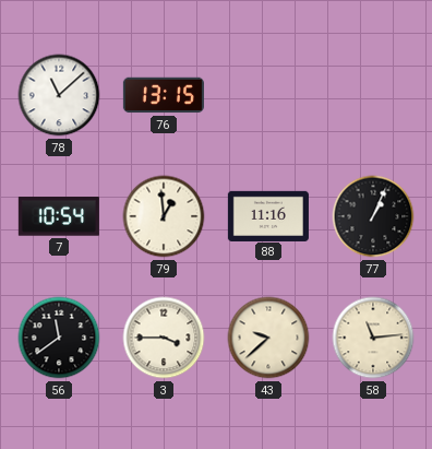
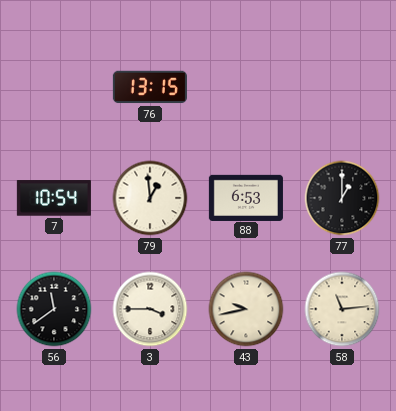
78: 11:08 -> none
88: 11:16 -> 6:53
77: 1:04 -> 1:00
43: 9:38 -> 9:43
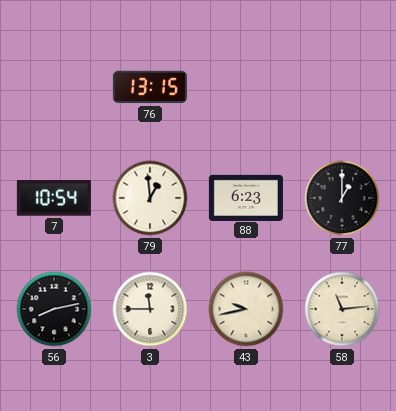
88: 6:53 -> 6:23
56: 11:39 -> 8:13
3: 3:45 -> 11:45
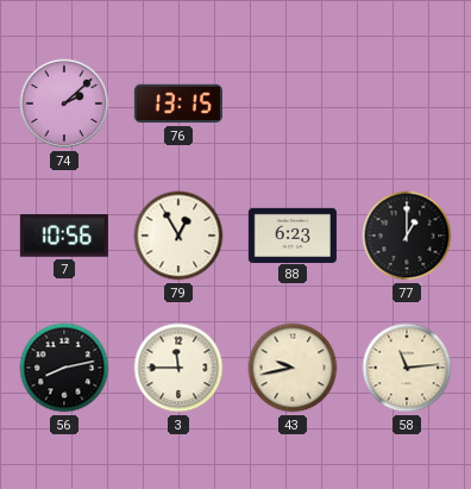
74: none -> 2:08
7: 10:54 -> 10:56
79: 12:59 -> 12:55
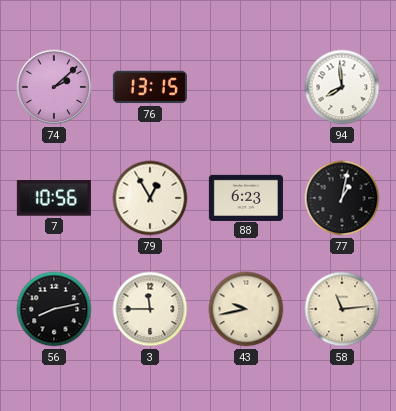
94: none -> 7:59
77: 1:00 -> 1:02
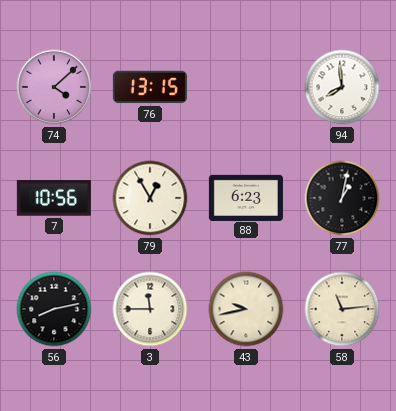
74: 2:08 -> 4:08
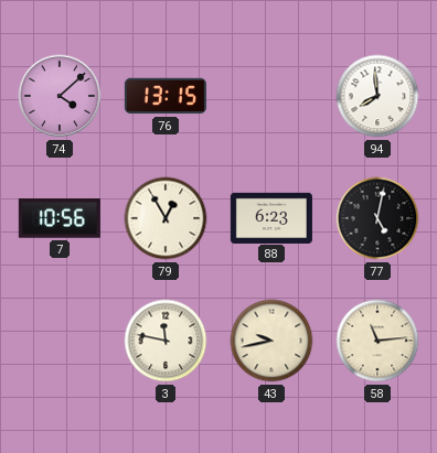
77: 1:02 -> 5:02
56: 8:13 -> none
3: 11:45 -> 11:47
